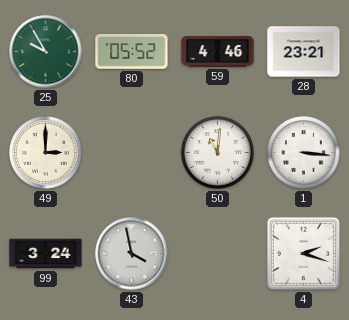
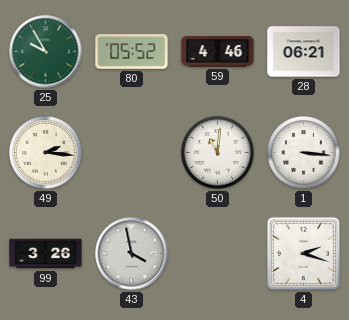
28: 23:21 -> 06:21
49: 3:00 -> 2:16
99: 3:24 -> 3:26
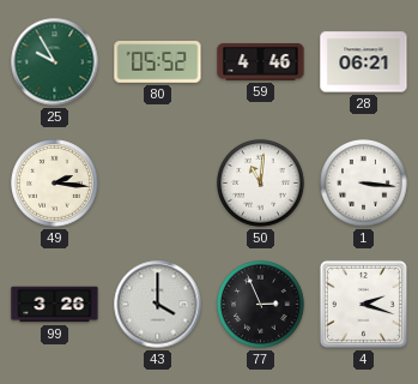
43: 3:58 -> 4:00
77: none -> 2:56
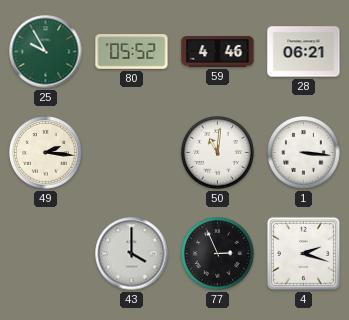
99: 3:26 -> none
